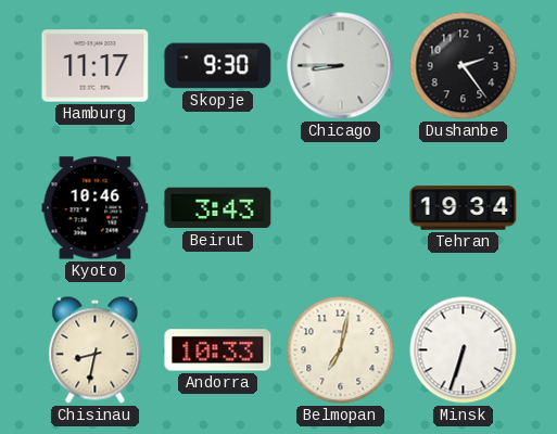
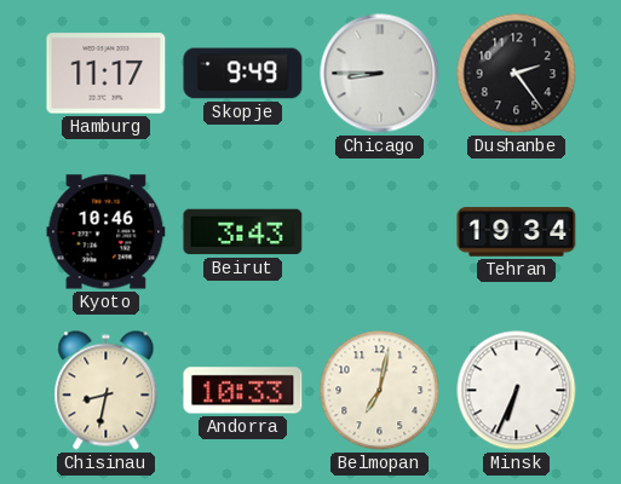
Skopje: 9:30 -> 9:49
Minsk: 6:33 -> 6:34
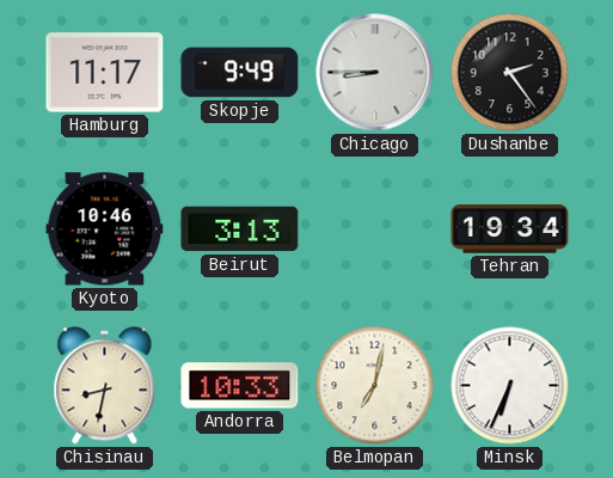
Beirut: 3:43 -> 3:13
